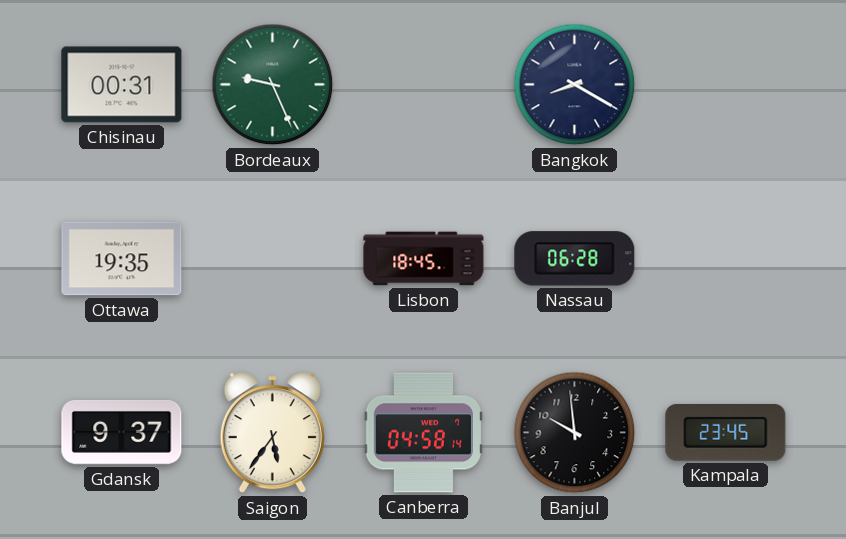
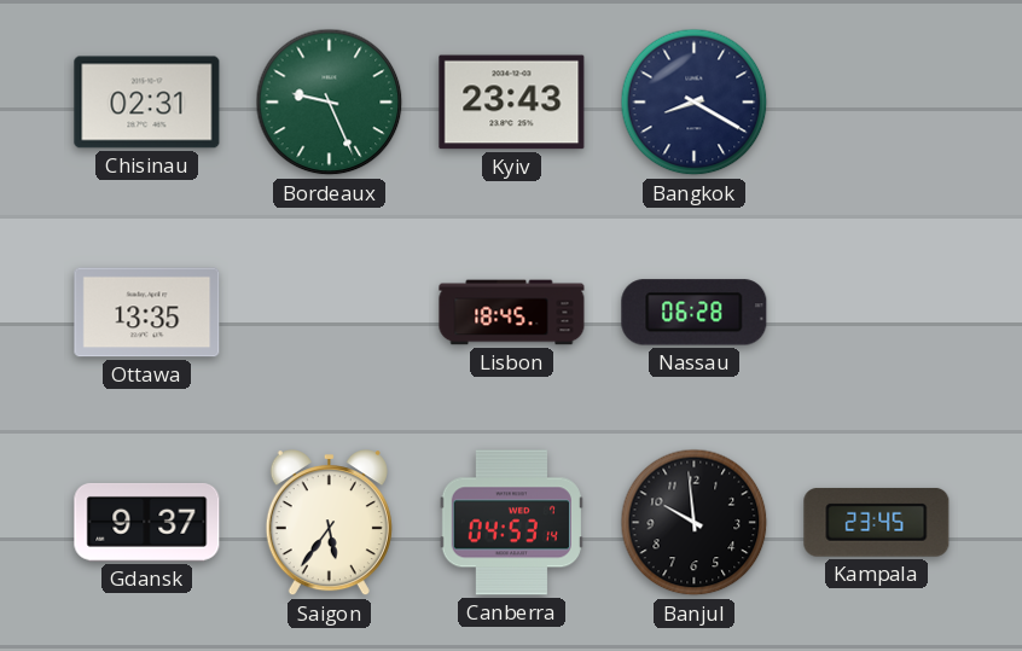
Chisinau: 00:31 -> 02:31
Kyiv: none -> 23:43
Ottawa: 19:35 -> 13:35
Canberra: 04:58 -> 04:53
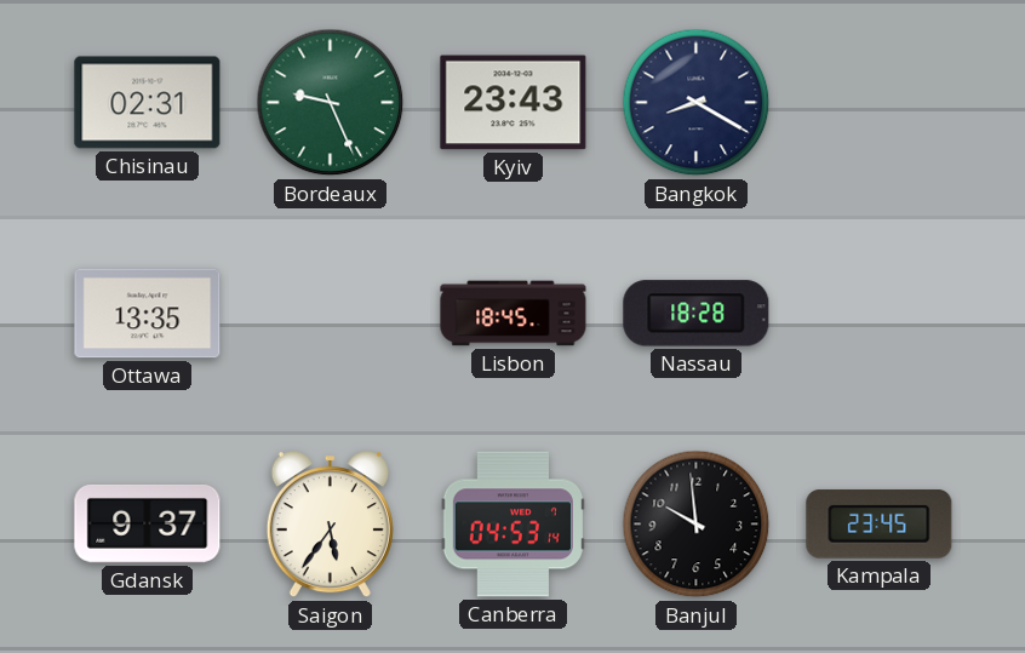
Nassau: 06:28 -> 18:28
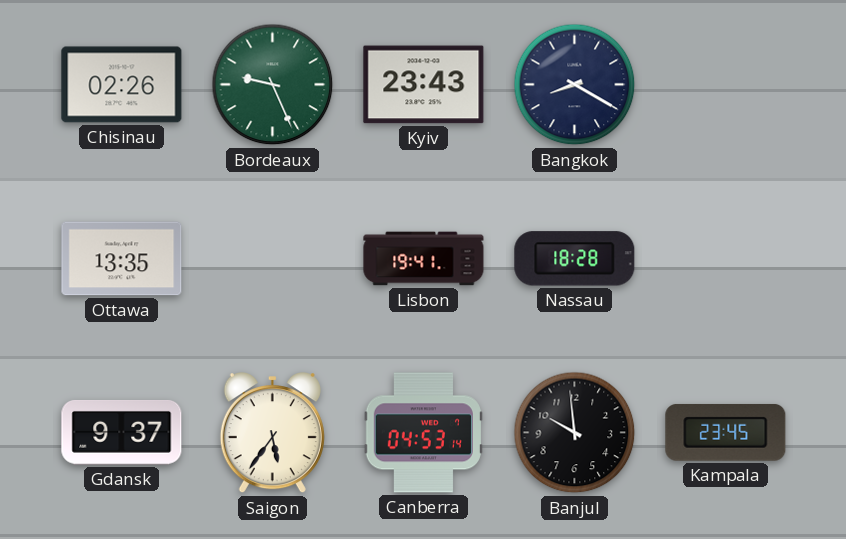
Chisinau: 02:31 -> 02:26
Lisbon: 18:45 -> 19:41
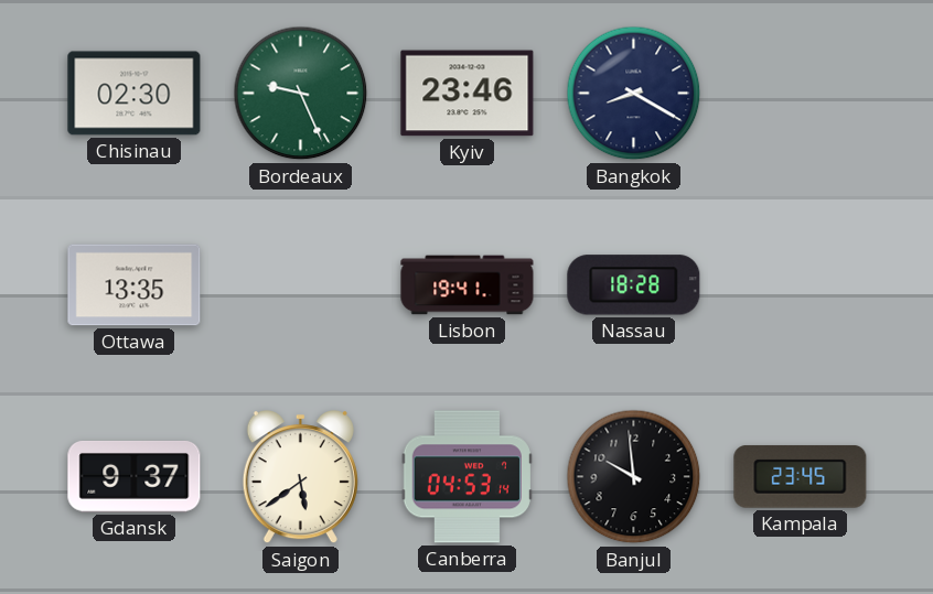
Chisinau: 02:26 -> 02:30
Kyiv: 23:43 -> 23:46
Saigon: 5:36 -> 5:39
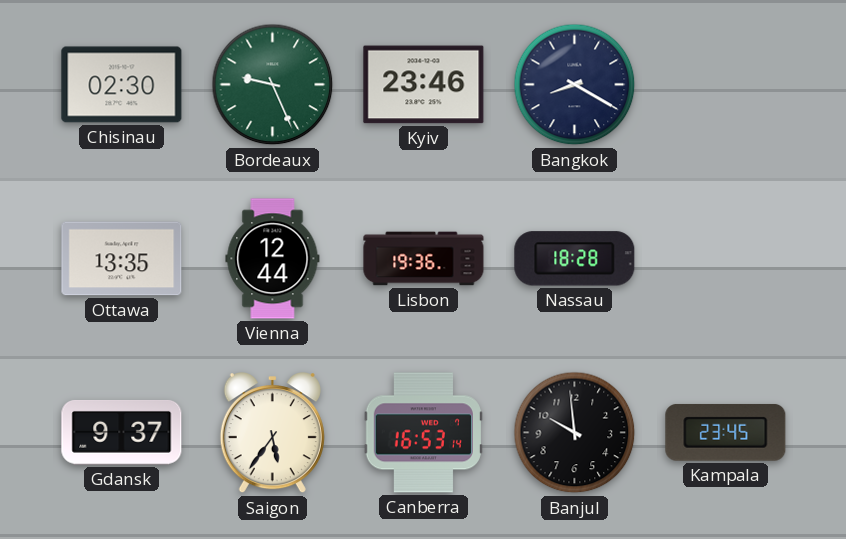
Vienna: none -> 12:44
Lisbon: 19:41 -> 19:36
Saigon: 5:39 -> 5:36
Canberra: 04:53 -> 16:53
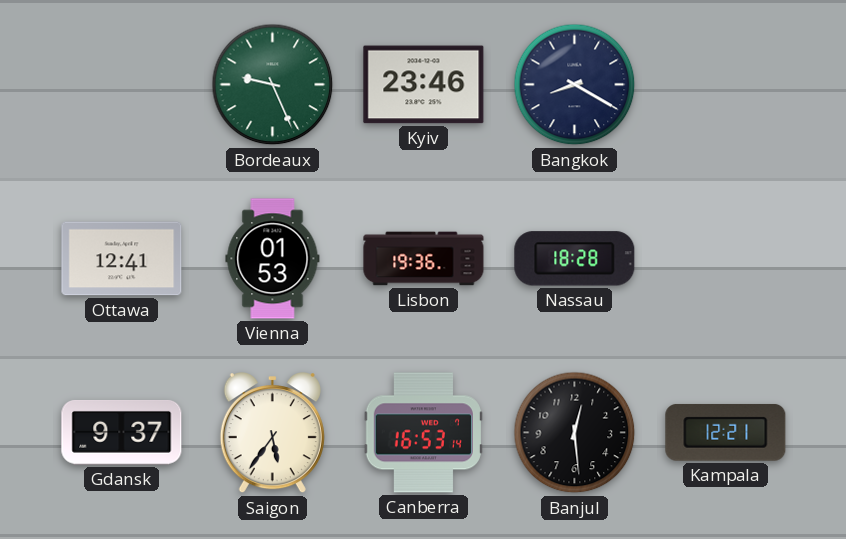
Chisinau: 02:30 -> none
Ottawa: 13:35 -> 12:41
Vienna: 12:44 -> 01:53
Banjul: 9:59 -> 12:29
Kampala: 23:45 -> 12:21
